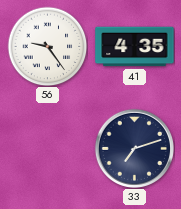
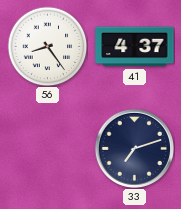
56: 9:24 -> 8:24
41: 4:35 -> 4:37
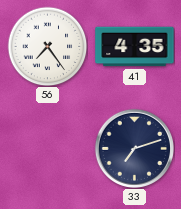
56: 8:24 -> 7:24
41: 4:37 -> 4:35
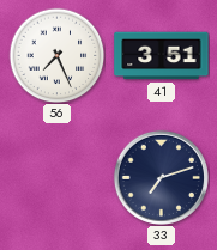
56: 7:24 -> 7:26
41: 4:35 -> 3:51
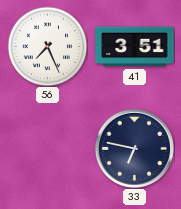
33: 7:12 -> 6:47
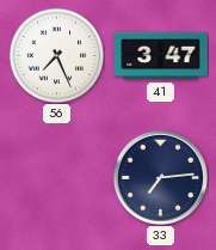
41: 3:51 -> 3:47
33: 6:47 -> 7:14
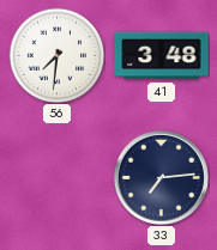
56: 7:26 -> 7:31
41: 3:47 -> 3:48
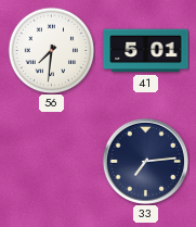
41: 3:48 -> 5:01
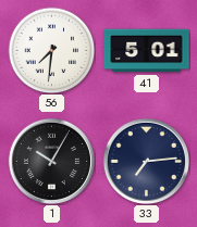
1: none -> 10:05
